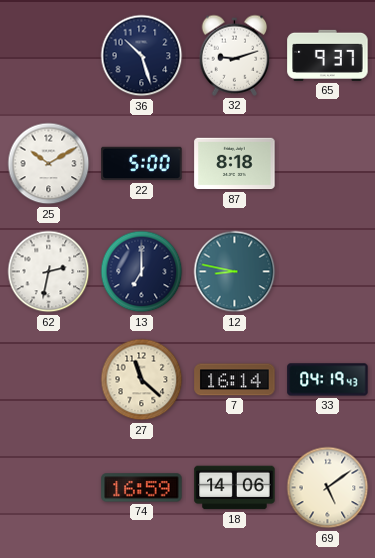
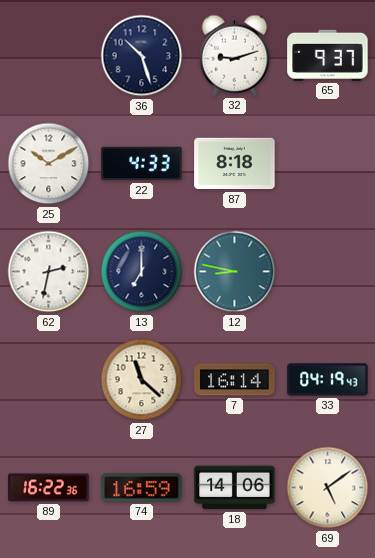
22: 5:00 -> 4:33
89: none -> 16:22
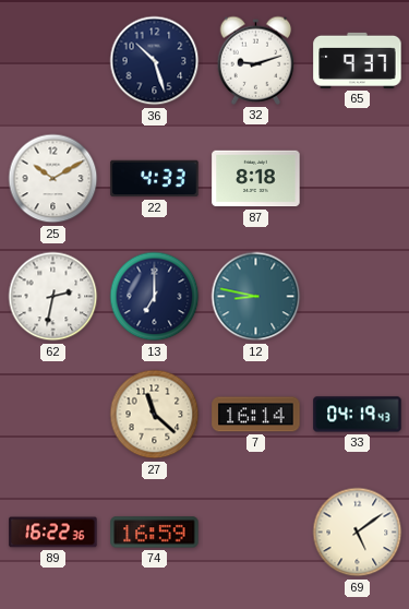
18: 14:06 -> none
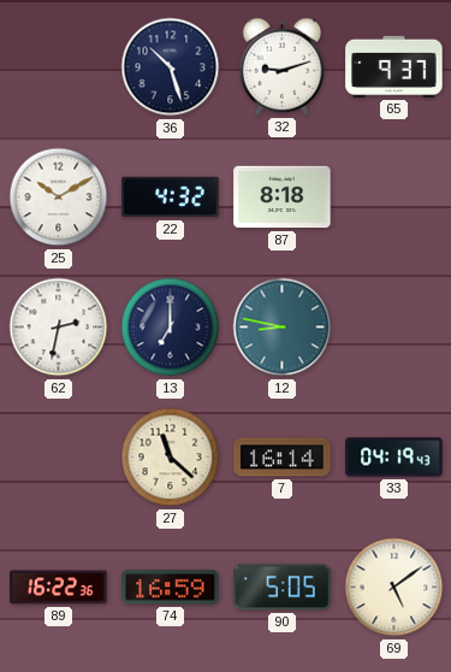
22: 4:33 -> 4:32
90: none -> 5:05
